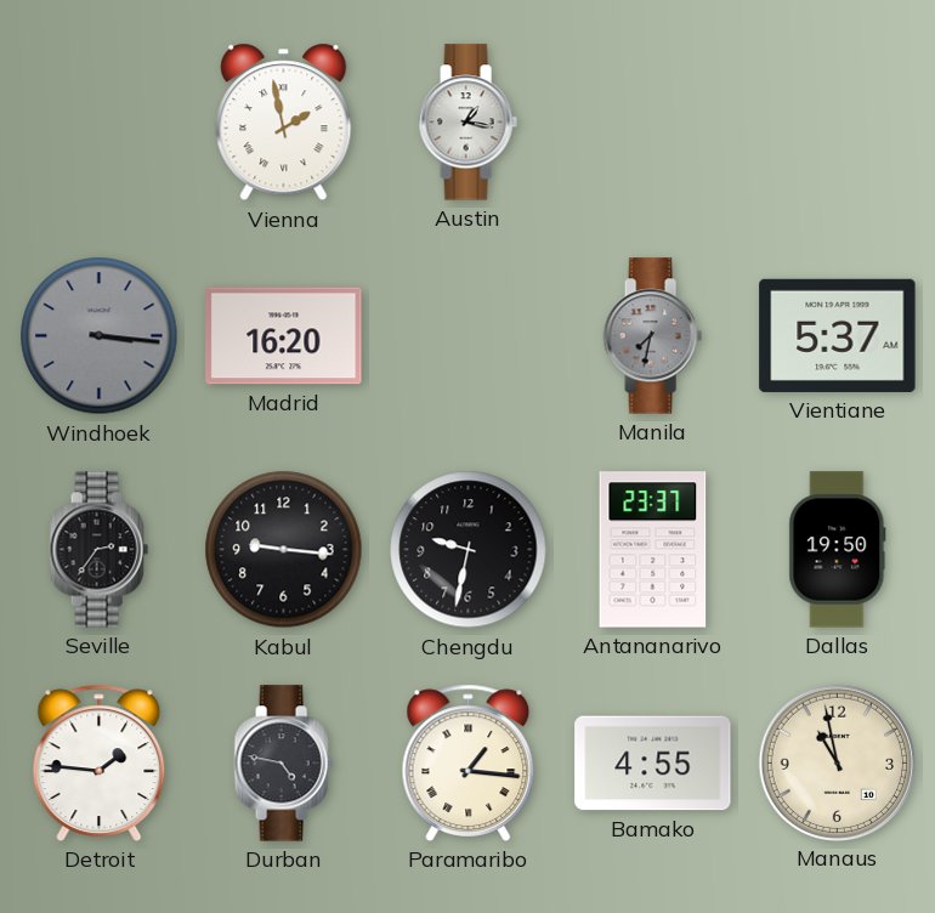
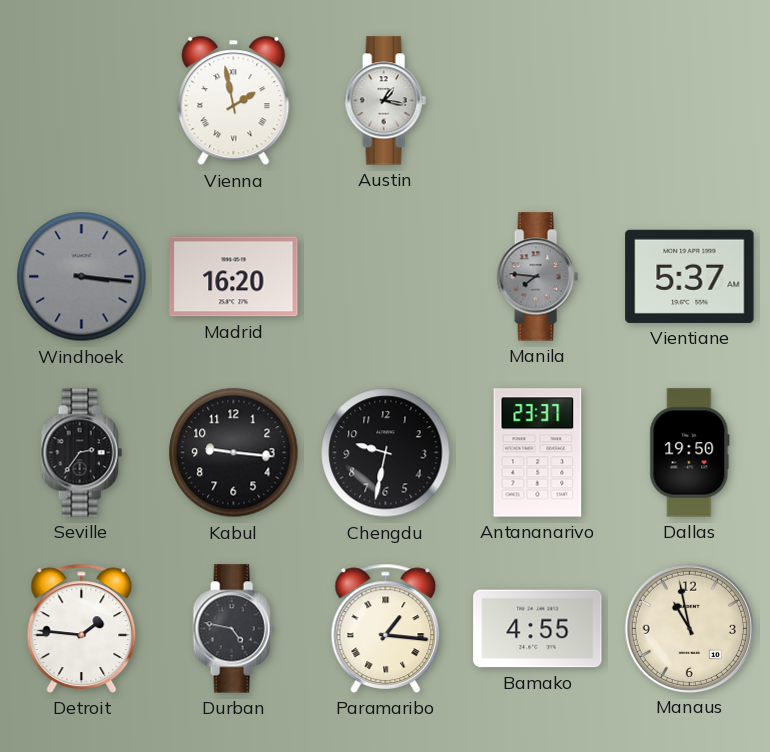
Manila: 7:32 -> 7:46
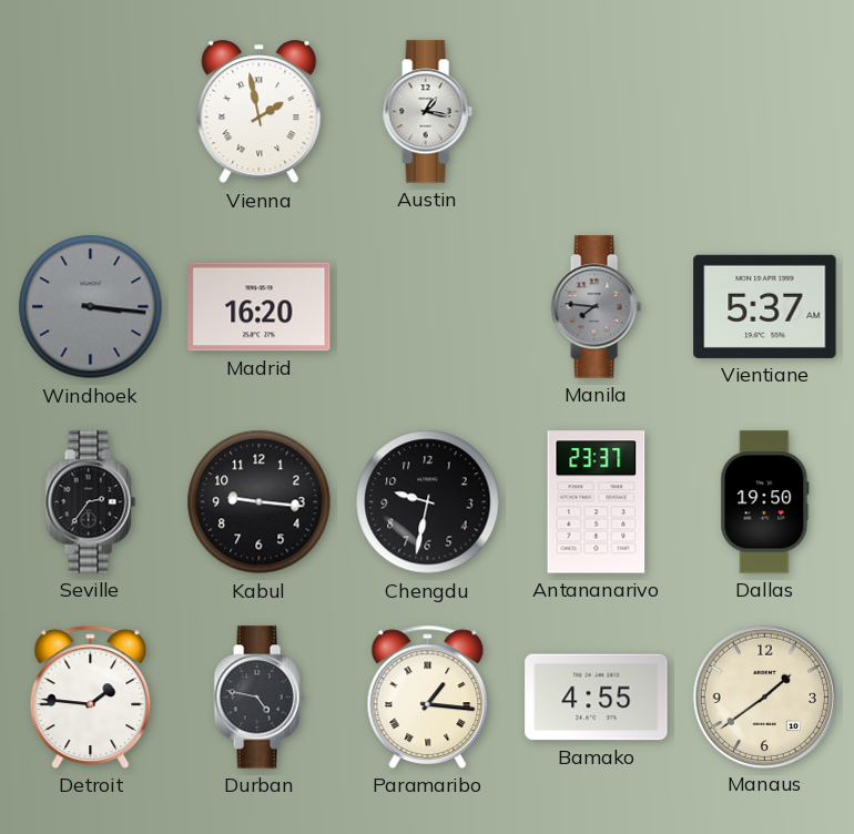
Manaus: 10:58 -> 1:39
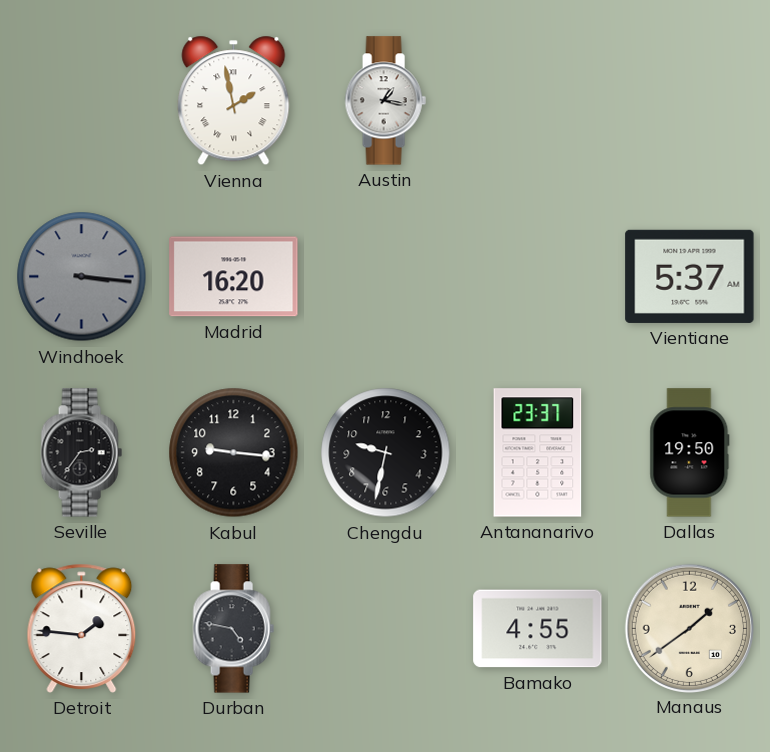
Manila: 7:46 -> none
Paramaribo: 1:16 -> none
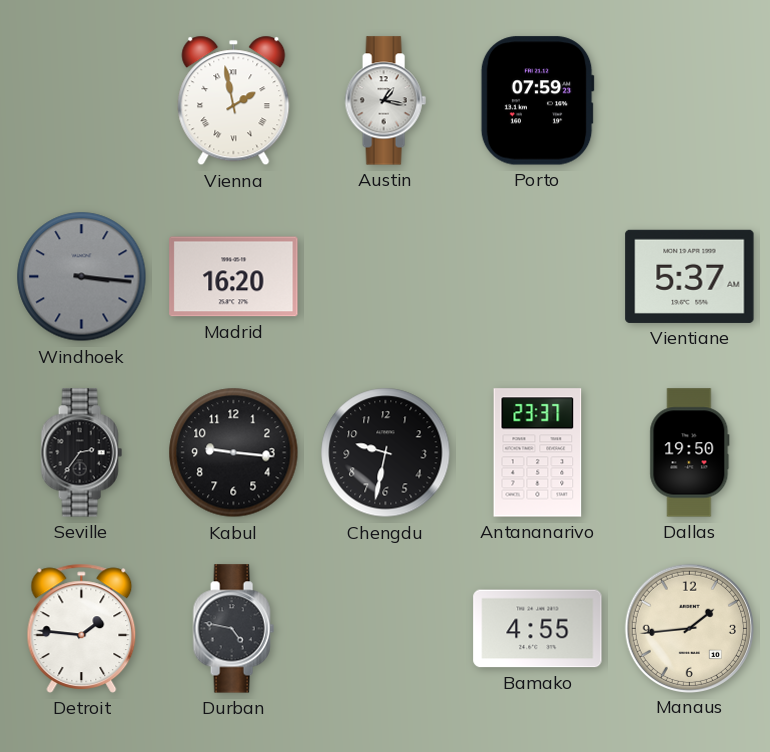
Porto: none -> 07:59
Manaus: 1:39 -> 1:44
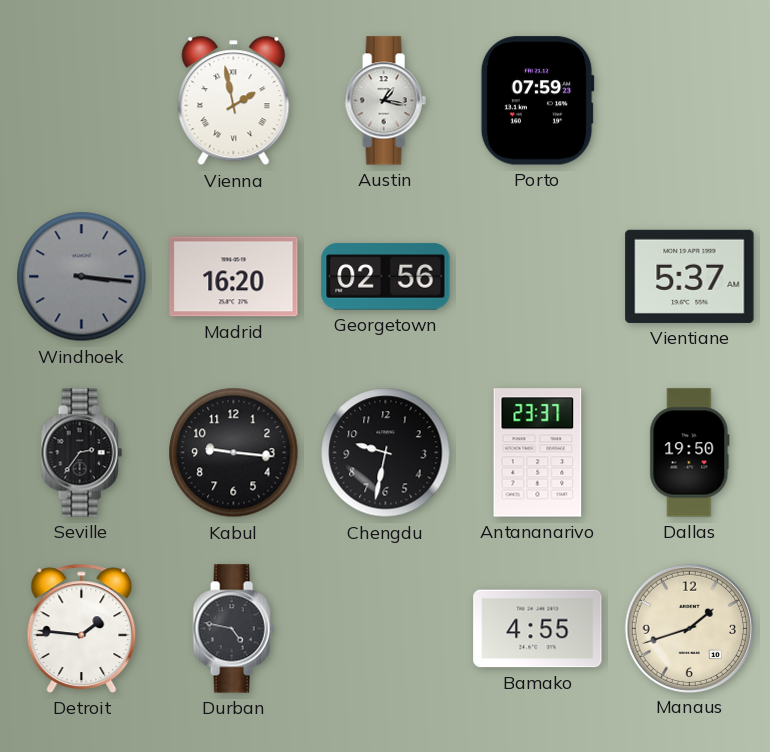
Georgetown: none -> 02:56
Manaus: 1:44 -> 1:42
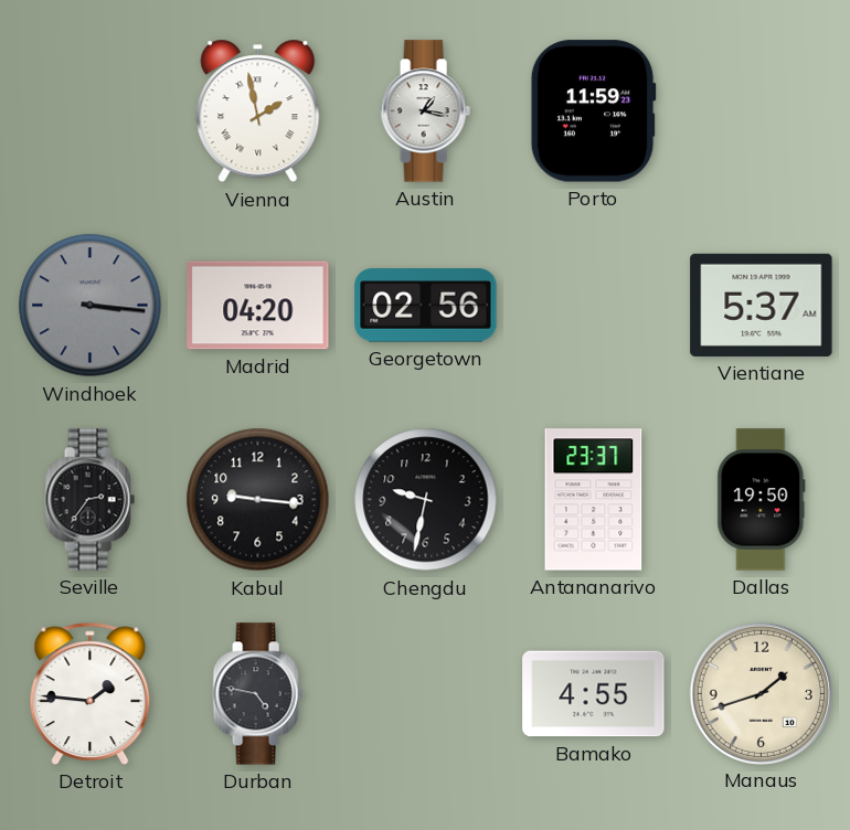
Porto: 07:59 -> 11:59
Madrid: 16:20 -> 04:20
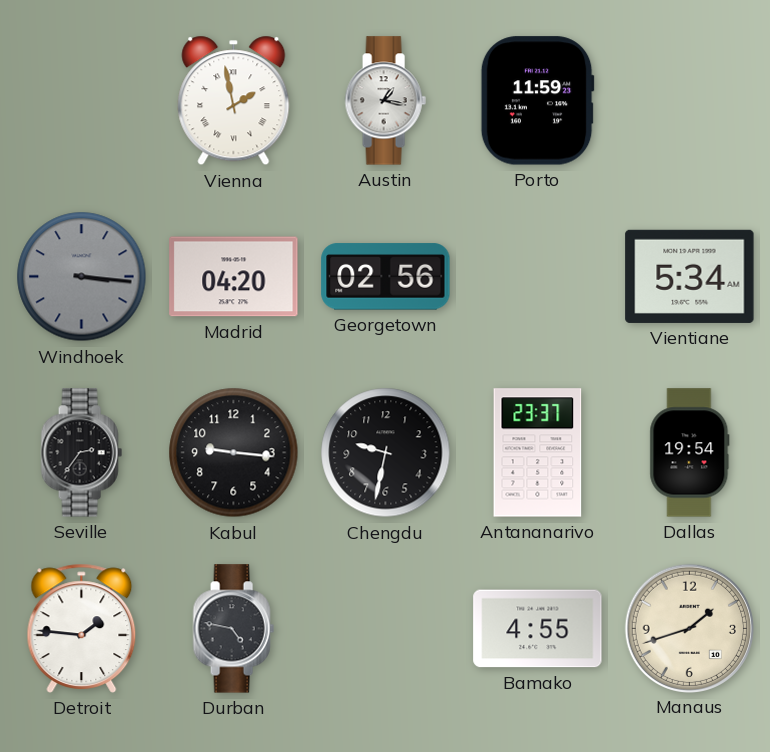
Vientiane: 5:37 -> 5:34
Dallas: 19:50 -> 19:54
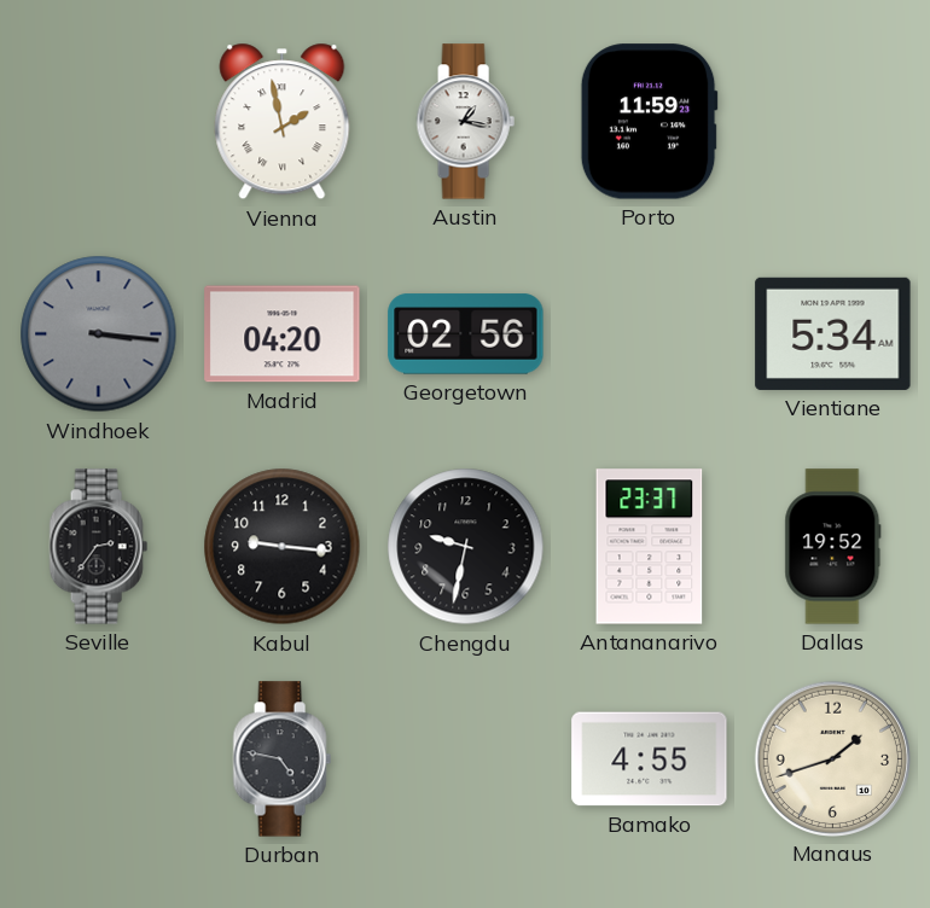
Dallas: 19:54 -> 19:52
Detroit: 1:46 -> none
